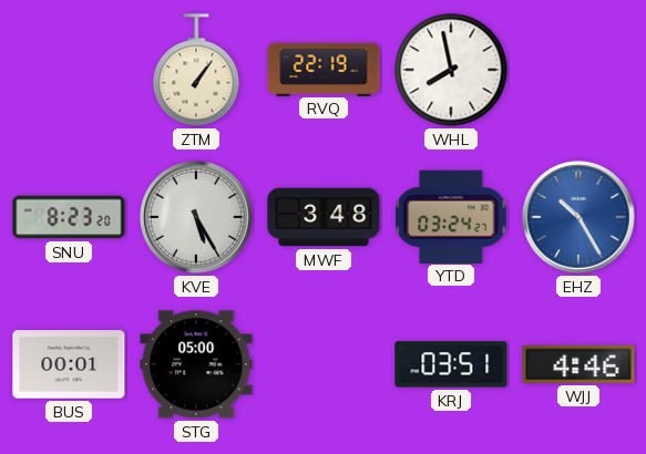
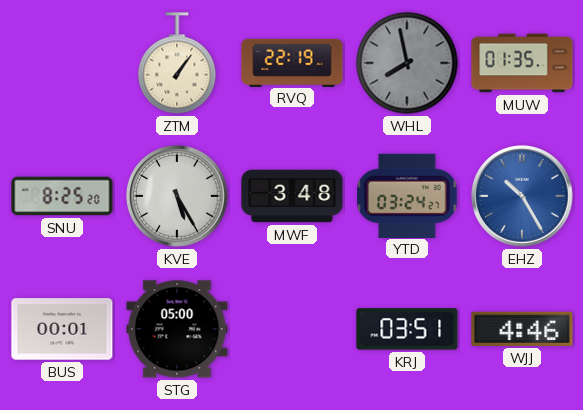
WHL dial: white -> grey
MUW: none -> 01:35
SNU: 8:23 -> 8:25
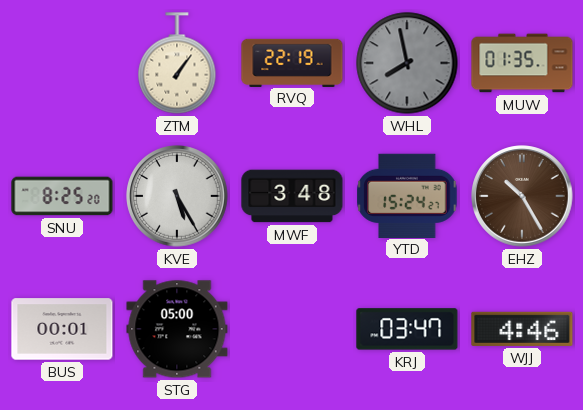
YTD: 03:24 -> 15:24
EHZ dial: blue -> brown
KRJ: 03:51 -> 03:47
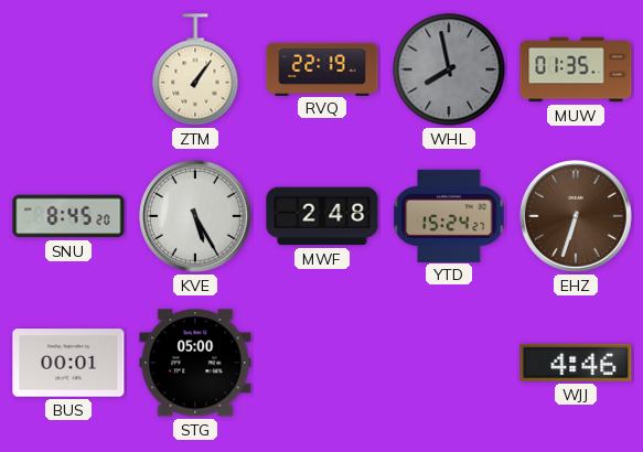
SNU: 8:25 -> 8:45
MWF: 3:48 -> 2:48
EHZ: 10:25 -> 6:33
KRJ: 03:47 -> none
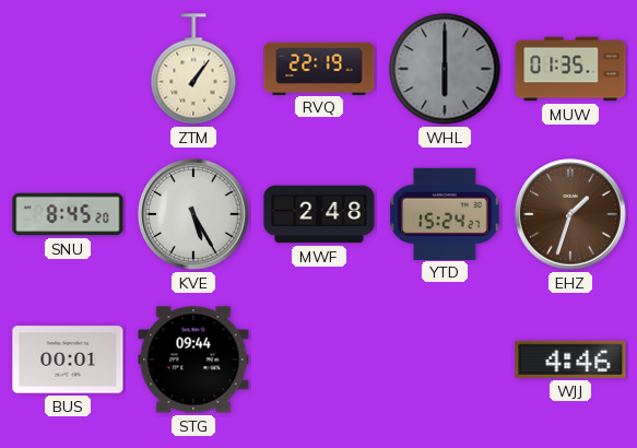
WHL: 7:58 -> 6:00
EHZ: 6:33 -> 1:33
STG: 05:00 -> 09:44
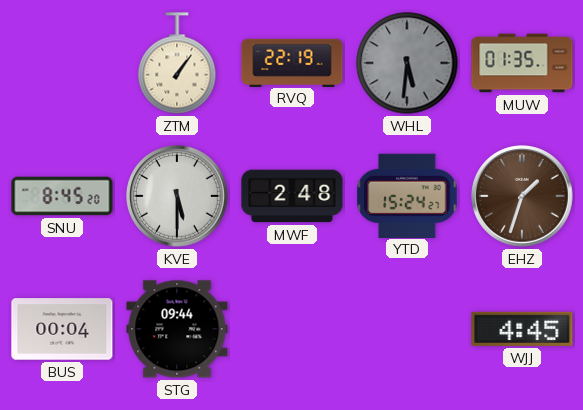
WHL: 6:00 -> 5:31
KVE: 5:25 -> 5:30
BUS: 00:01 -> 00:04
WJJ: 4:46 -> 4:45
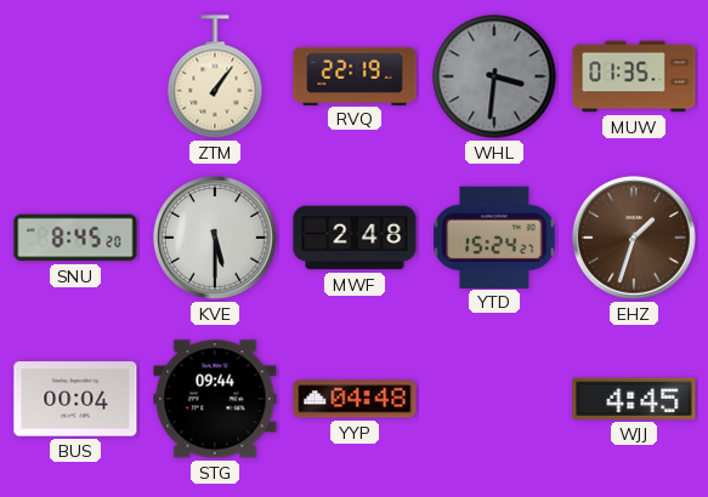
WHL: 5:31 -> 3:31
YYP: none -> 04:48
